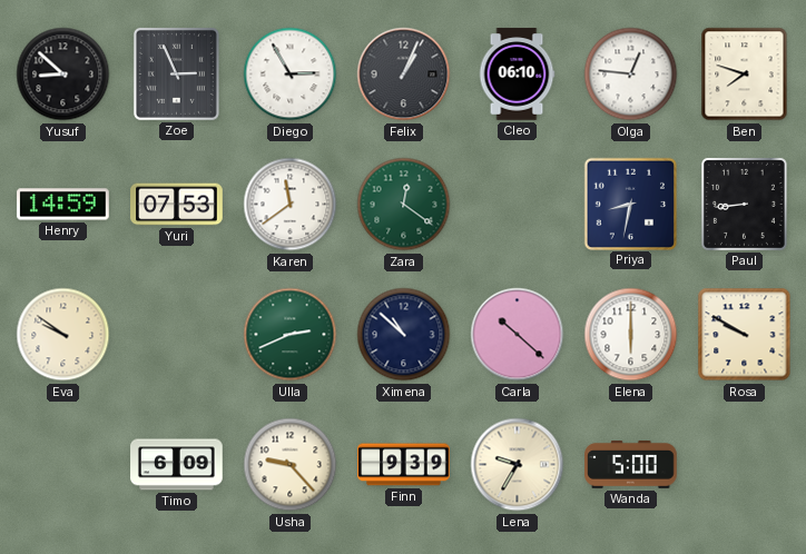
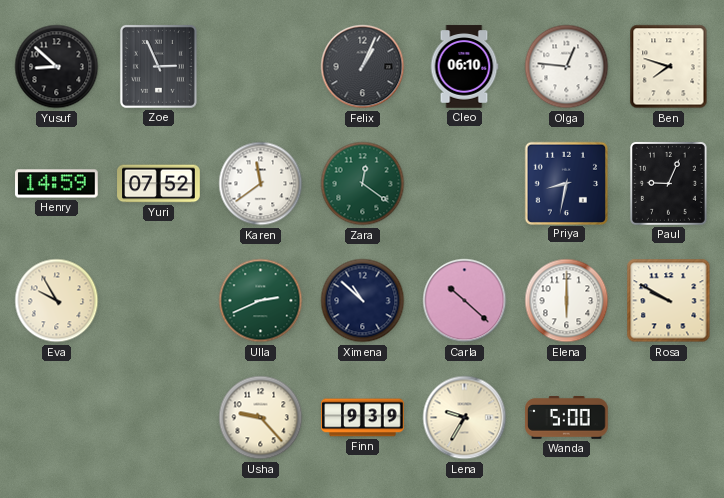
Diego: 2:55 -> none
Yuri: 07:53 -> 07:52
Paul: 8:44 -> 9:04
Eva: 9:51 -> 9:55
Timo: 6:09 -> none
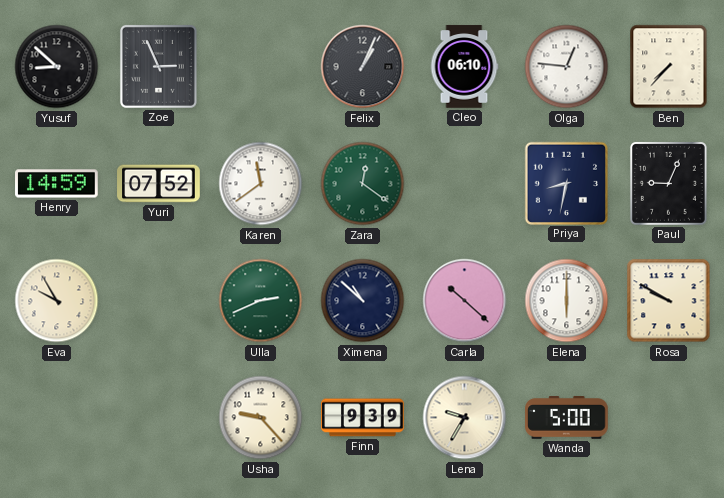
Ben: 7:48 -> 7:37
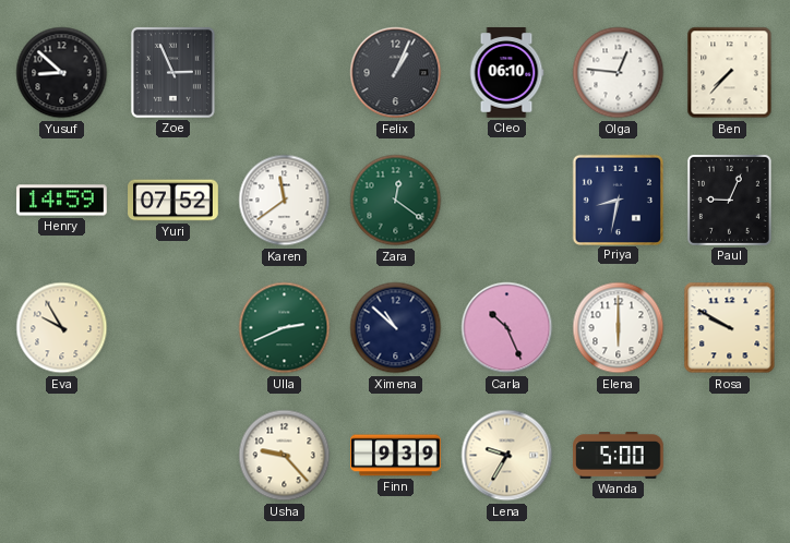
Carla: 10:22 -> 10:26
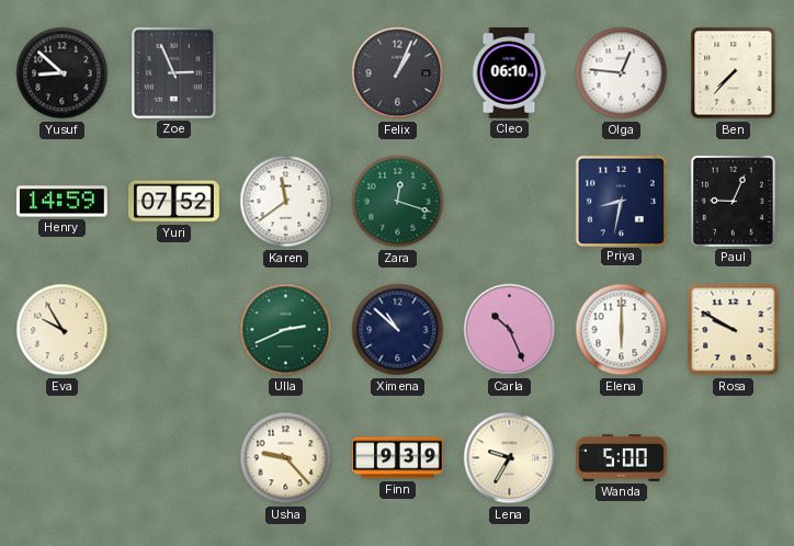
Zara: 12:21 -> 12:18
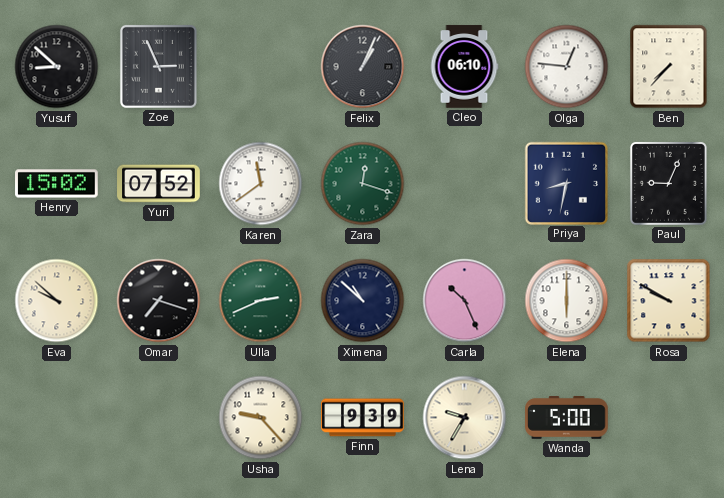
Henry: 14:59 -> 15:02
Eva: 9:55 -> 9:52
Omar: none -> 7:18
